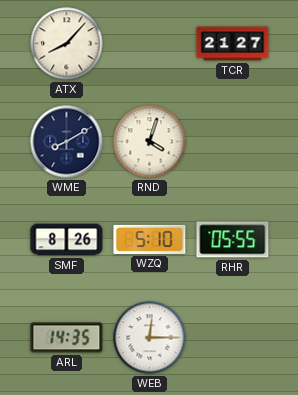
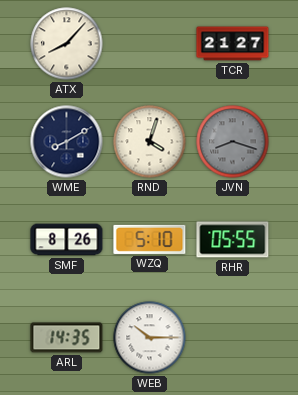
JVN: none -> 8:18
WEB: 12:15 -> 10:15
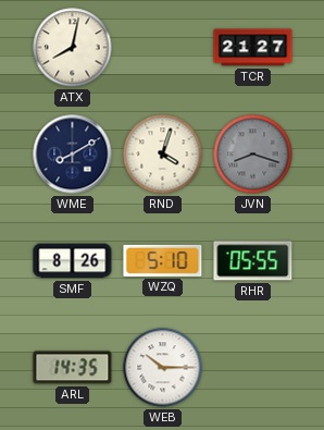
ATX: 8:07 -> 8:02
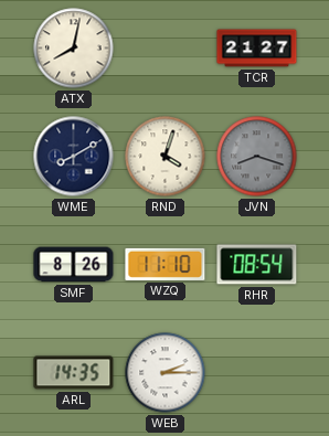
WZQ: 5:10 -> 11:10
RHR: 05:55 -> 08:54
WEB: 10:15 -> 2:15
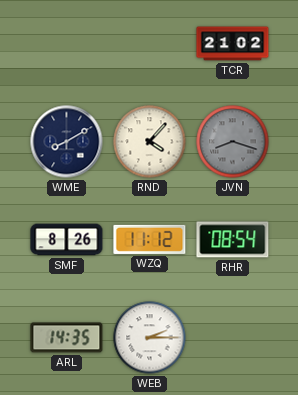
ATX: 8:02 -> none
TCR: 21:27 -> 21:02
RND: 4:03 -> 4:07
WZQ: 11:10 -> 11:12
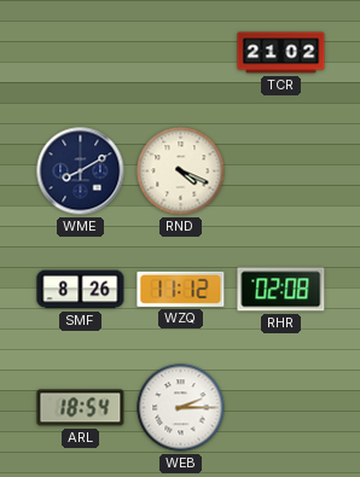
RND: 4:07 -> 4:19
JVN: 8:18 -> none
RHR: 08:54 -> 02:08
ARL: 14:35 -> 18:54
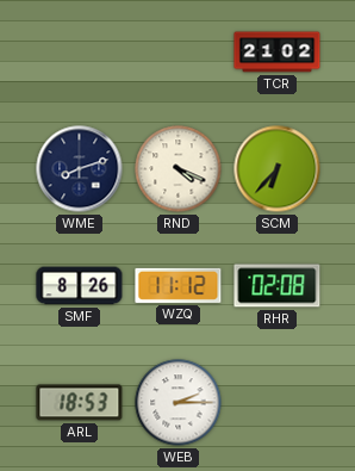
WME: 8:10 -> 8:12
SCM: none -> 6:37
ARL: 18:54 -> 18:53
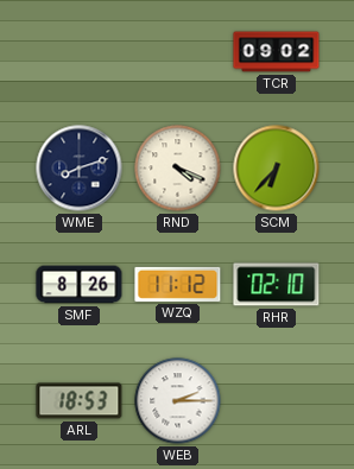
TCR: 21:02 -> 09:02
RHR: 02:08 -> 02:10
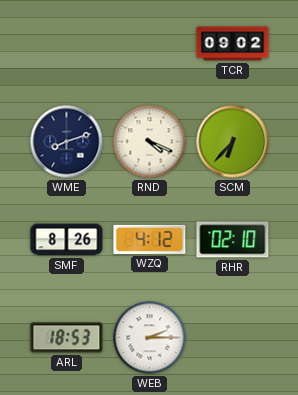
WZQ: 11:12 -> 4:12
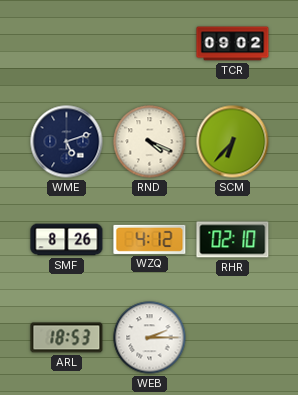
WME: 8:12 -> 5:12
